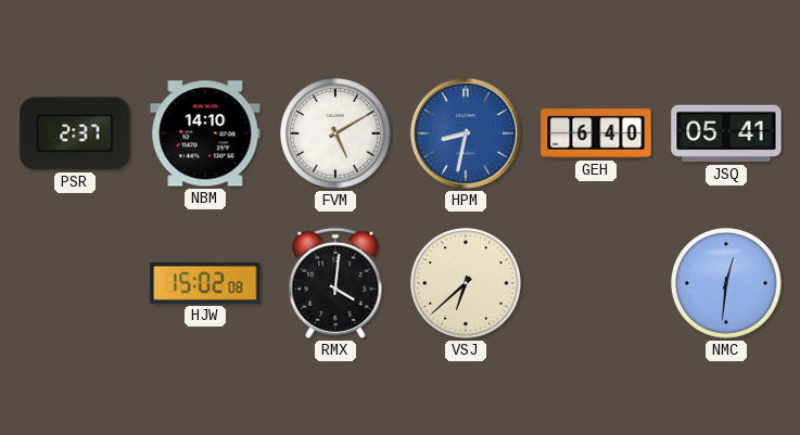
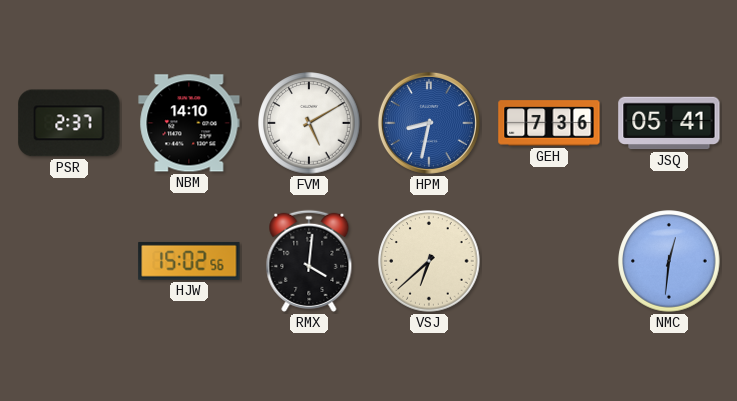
GEH: 6:40 -> 7:36
HJW: 15:02:08 -> 15:02:56
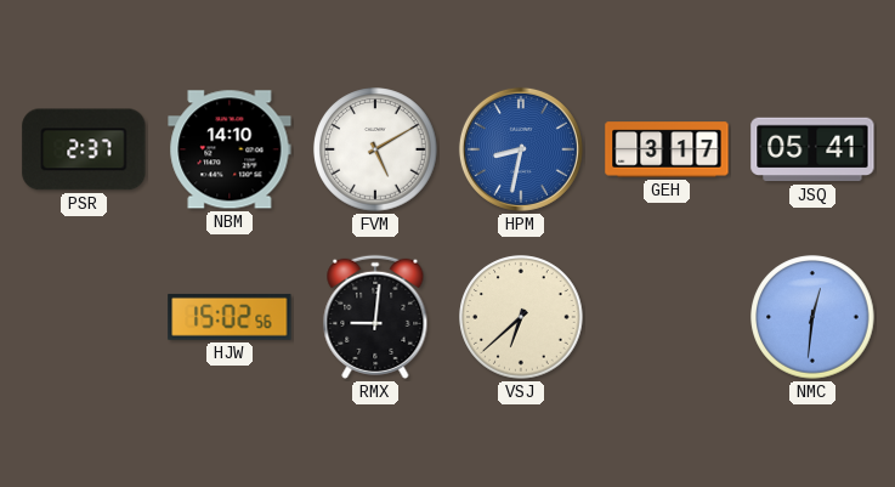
GEH: 7:36 -> 3:17
RMX: 4:01 -> 9:01
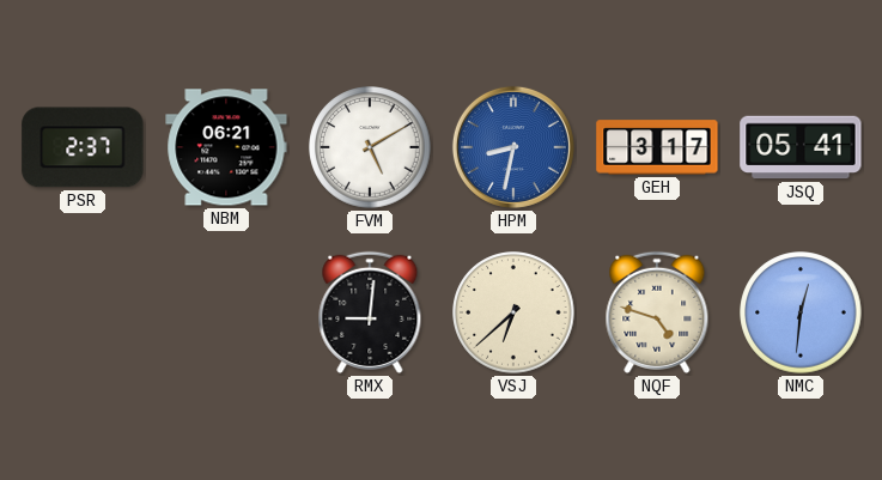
NBM: 14:10 -> 06:21
HJW: 15:02 -> none
NQF: none -> 4:48
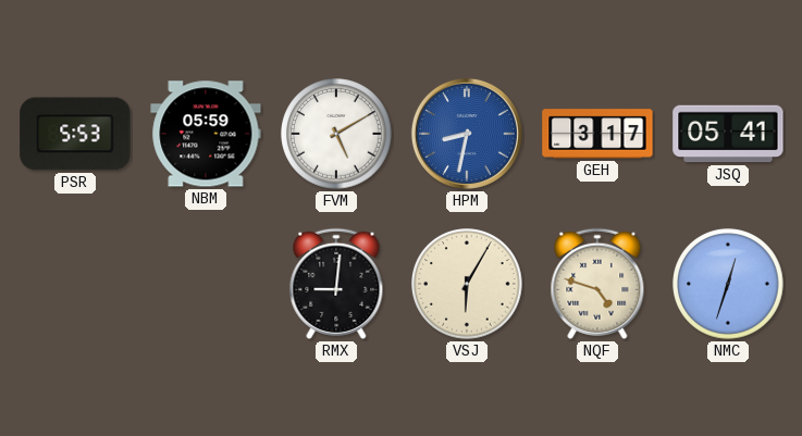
PSR: 2:37 -> 5:53
NBM: 06:21 -> 05:59
VSJ: 6:38 -> 6:05
NMC: 12:31 -> 12:33
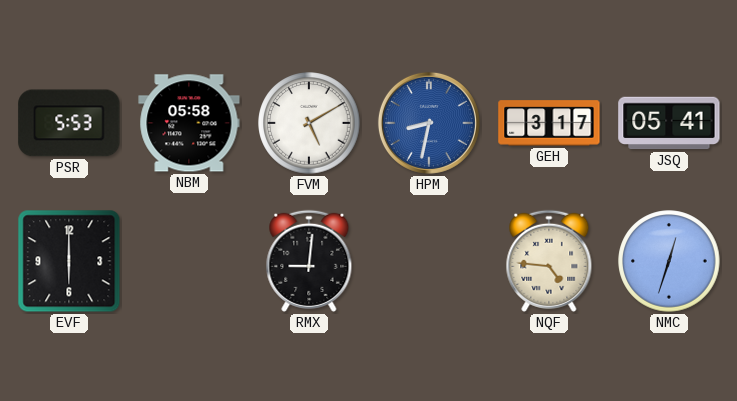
NBM: 05:59 -> 05:58
EVF: none -> 6:00
VSJ: 6:05 -> none
NQF: 4:48 -> 4:46
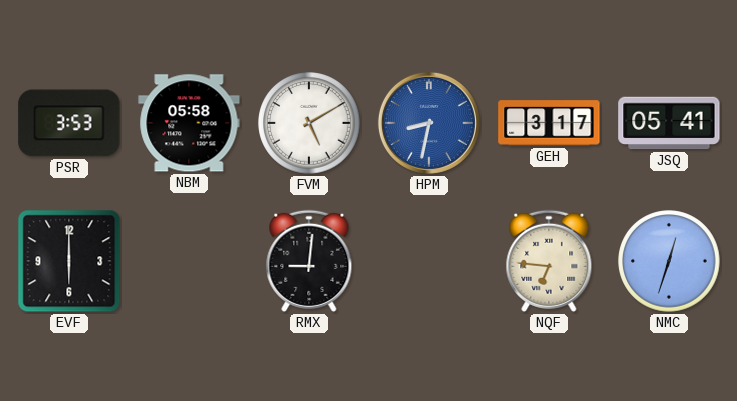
PSR: 5:53 -> 3:53
NQF: 4:46 -> 6:46
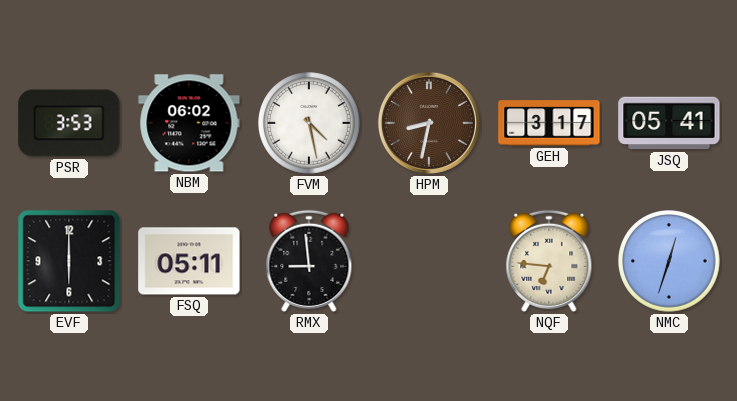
NBM: 05:58 -> 06:02
FVM: 5:10 -> 4:28
HPM dial: blue -> brown
FSQ: none -> 05:11
RMX: 9:01 -> 8:59
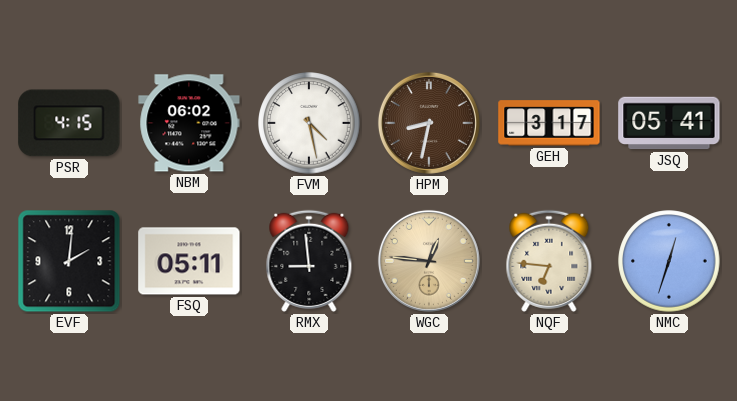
PSR: 3:53 -> 4:15
EVF: 6:00 -> 2:01
WGC: none -> 12:46
